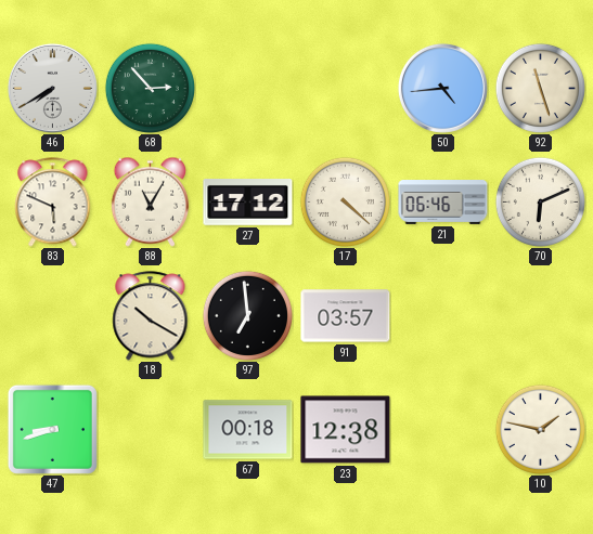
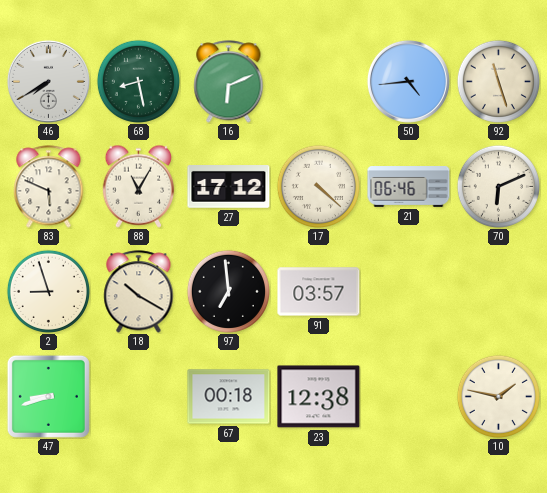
68: 2:53 -> 8:28
16: none -> 6:11
2: none -> 8:57
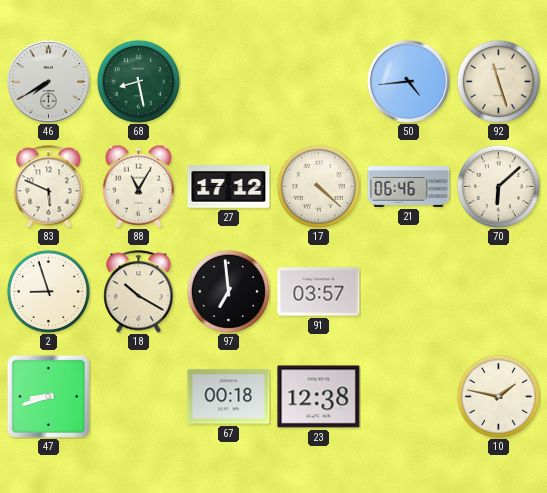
16: 6:11 -> none
70: 6:11 -> 6:08
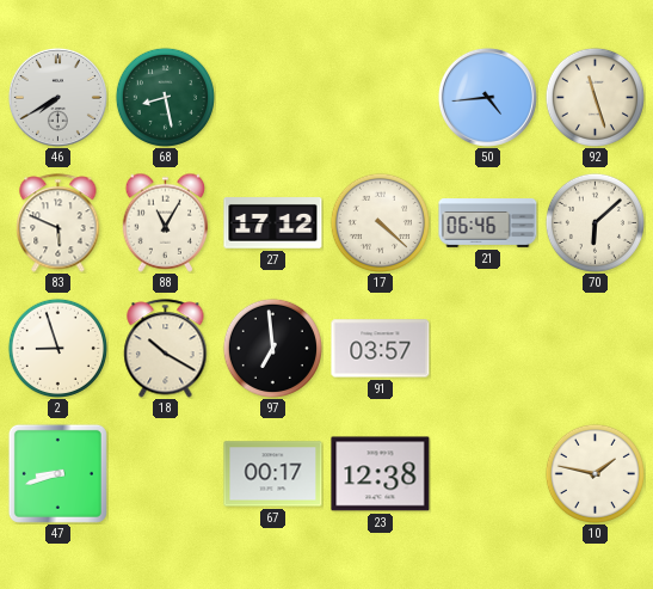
67: 00:18 -> 00:17
